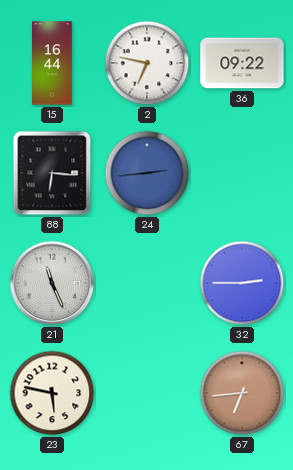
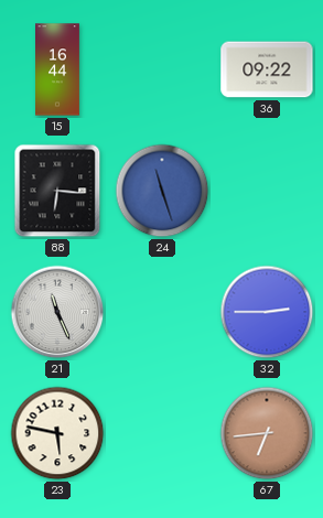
2: 6:47 -> none
24: 2:44 -> 11:27
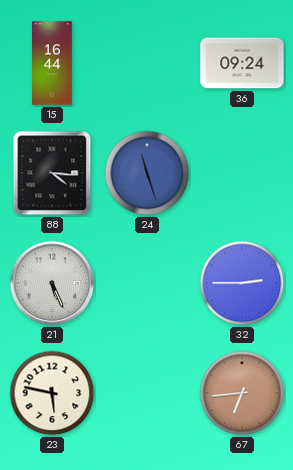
36: 09:22 -> 09:24
88: 6:16 -> 4:16
21: 11:26 -> 5:26
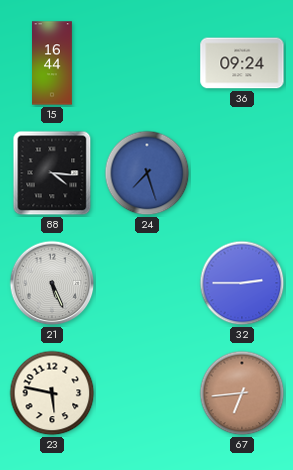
24: 11:27 -> 7:27
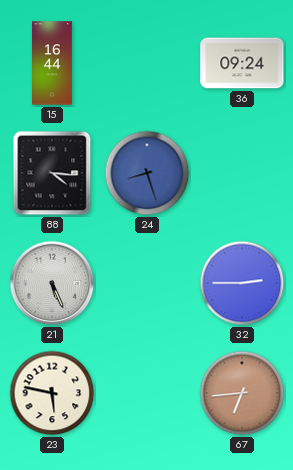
24: 7:27 -> 8:27
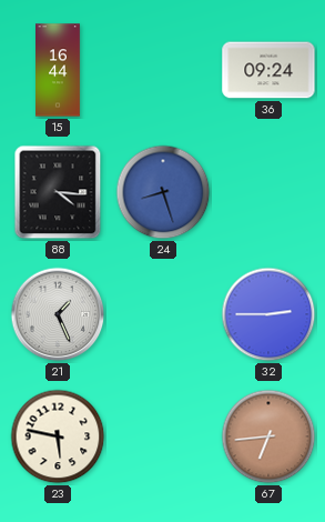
21: 5:26 -> 1:26
